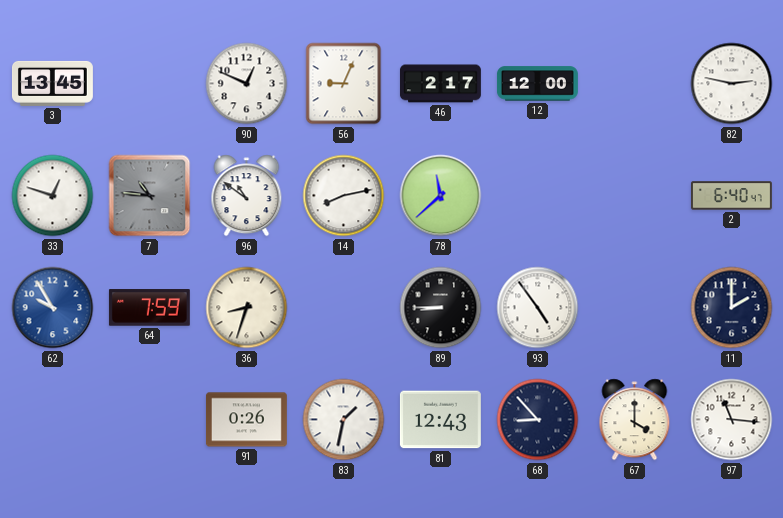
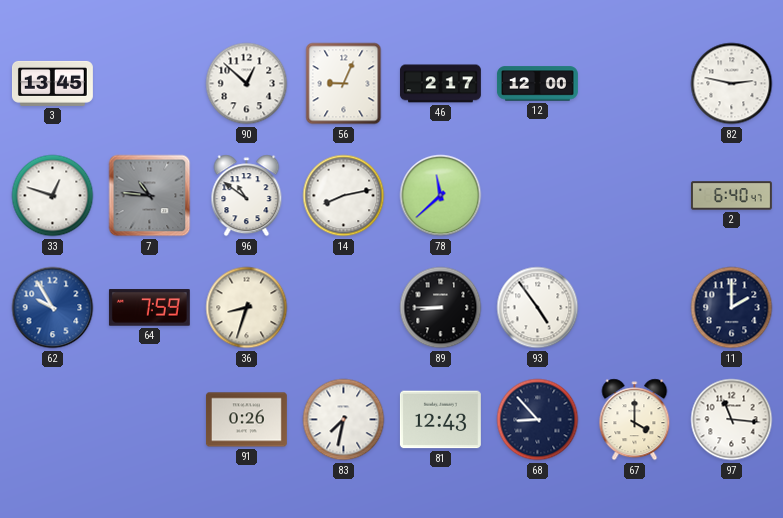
90: 12:49 -> 12:52
83: 1:32 -> 7:32
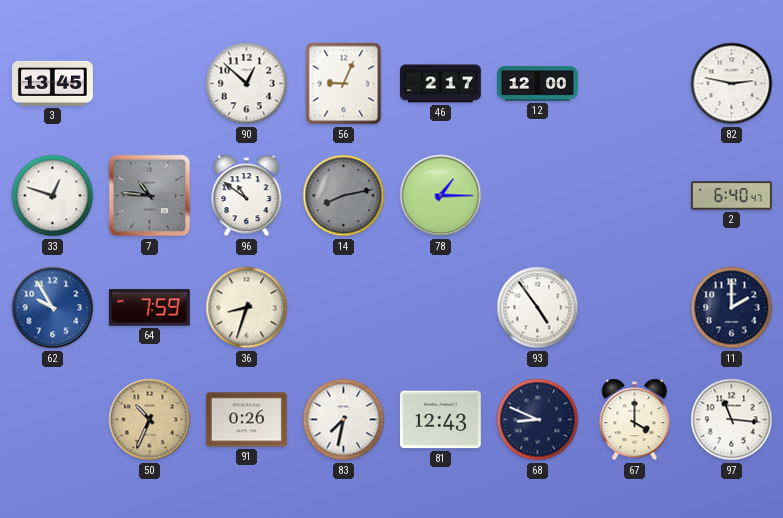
14 dial: white -> grey
78: 11:38 -> 1:15
89: 8:45 -> none
50: none -> 10:34
68: 8:53 -> 8:49
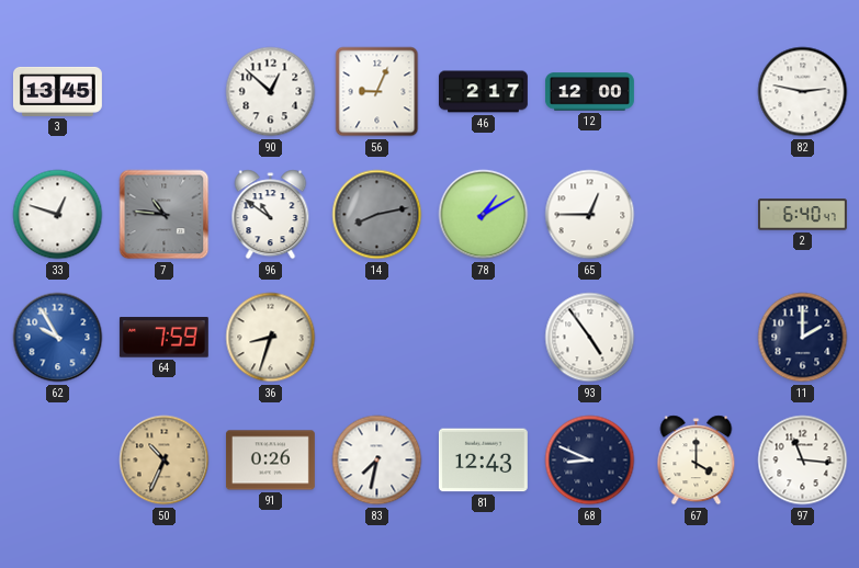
78: 1:15 -> 1:10
65: none -> 12:45
